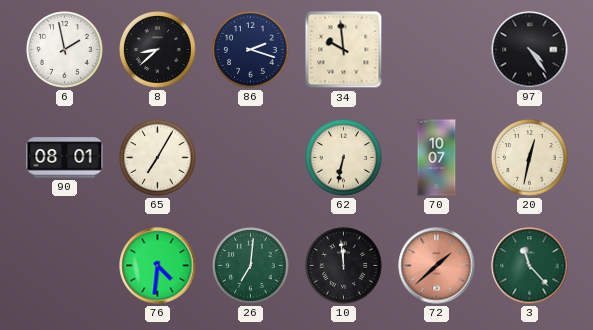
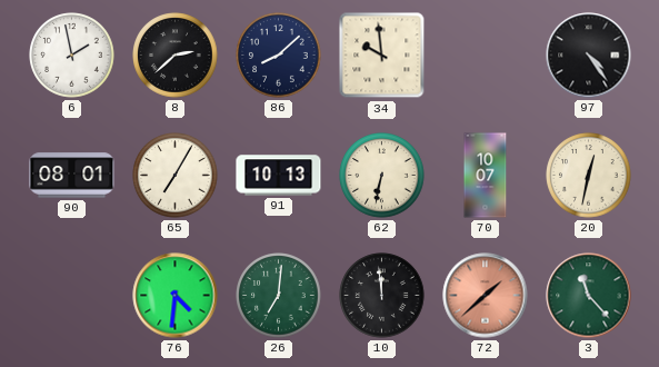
8: 8:38 -> 2:38
86: 2:18 -> 8:08
91: none -> 10:13
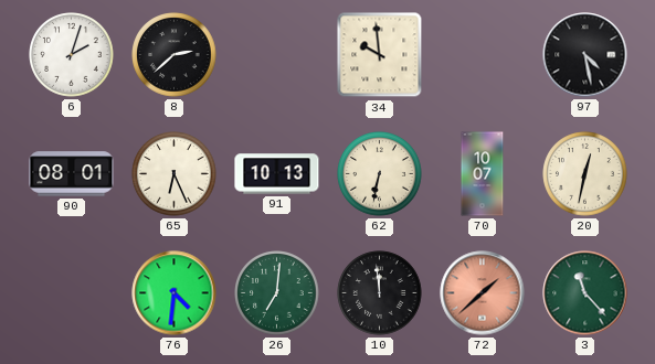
6: 1:58 -> 2:03
86: 8:08 -> none
97: 4:24 -> 4:28
65: 7:05 -> 6:26
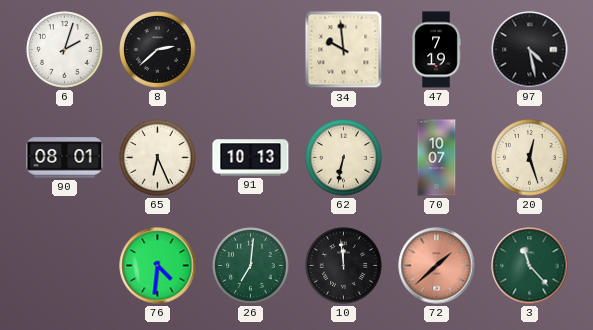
47: none -> 7:19
20: 12:32 -> 12:27
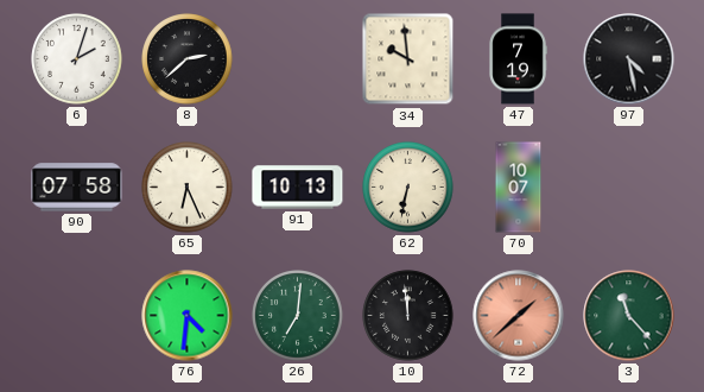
90: 08:01 -> 07:58
20: 12:27 -> none
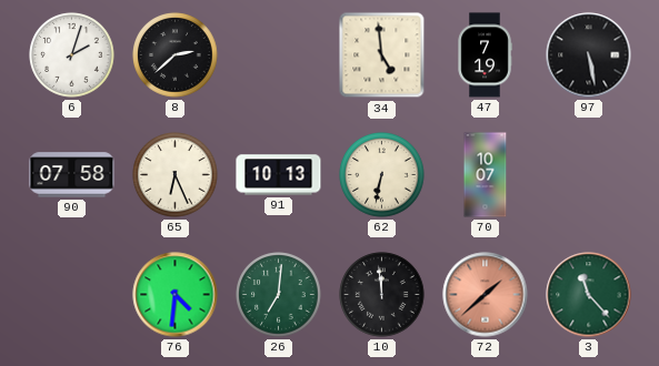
34: 9:59 -> 4:59
97: 4:28 -> 5:28
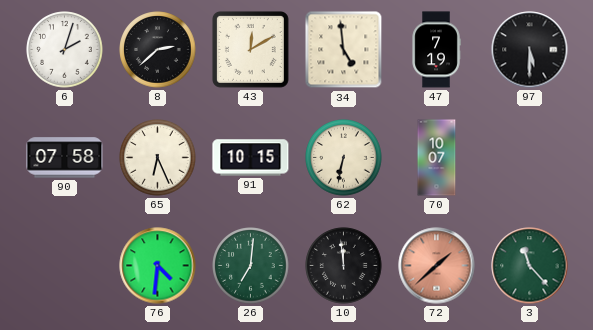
43: none -> 12:10
97: 5:28 -> 5:30
91: 10:13 -> 10:15
